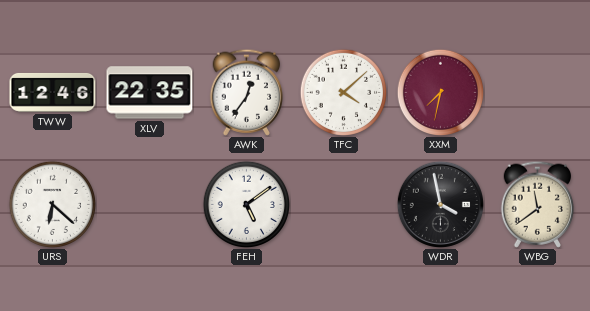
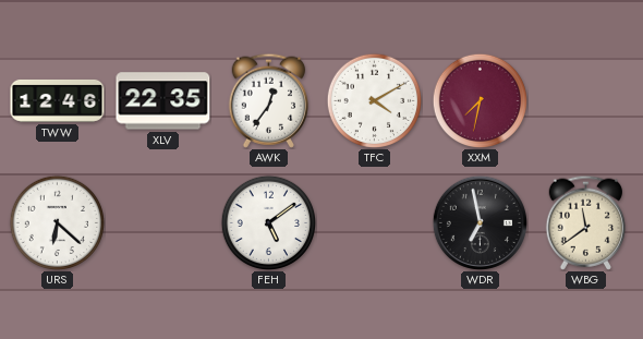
TFC: 4:08 -> 4:10
WDR: 3:58 -> 6:58
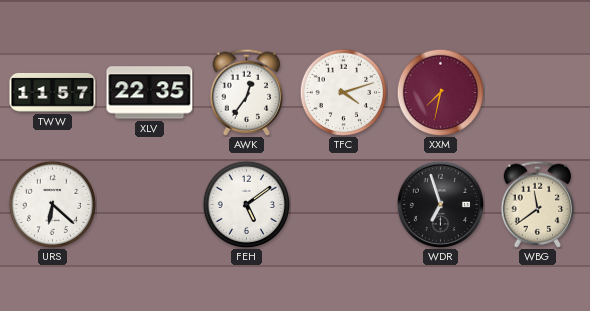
TWW: 12:46 -> 11:57
TFC: 4:10 -> 4:12
WDR: 6:58 -> 6:57
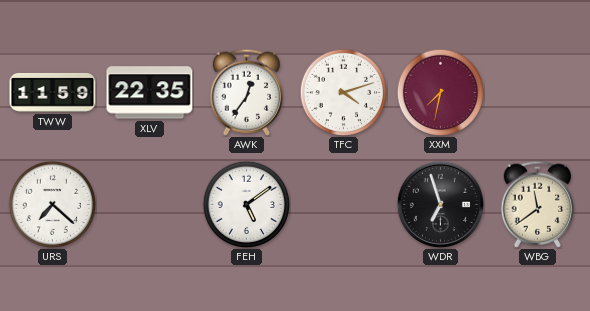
TWW: 11:57 -> 11:59
URS: 6:22 -> 7:22
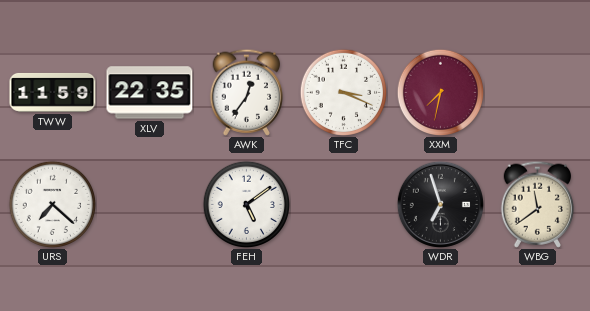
TFC: 4:12 -> 3:19
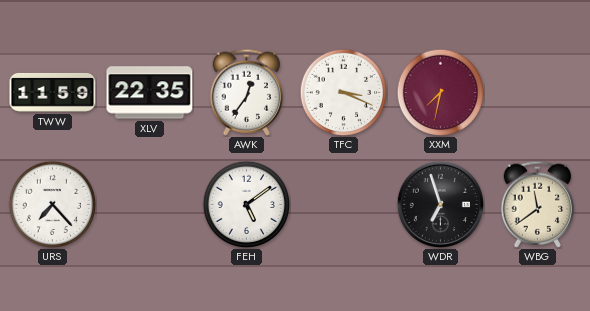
URS: 7:22 -> 7:23
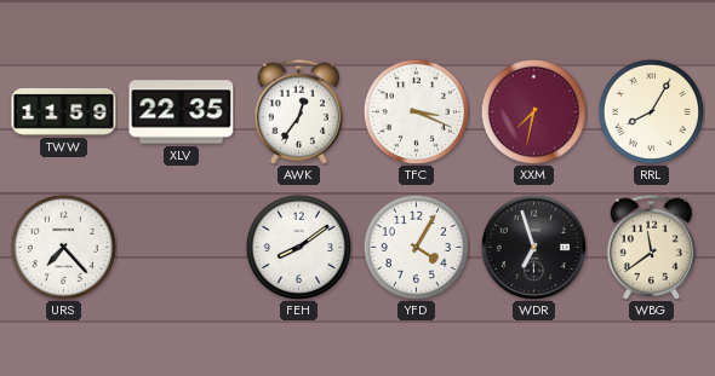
RRL: none -> 8:05
FEH: 5:09 -> 8:09
YFD: none -> 4:05
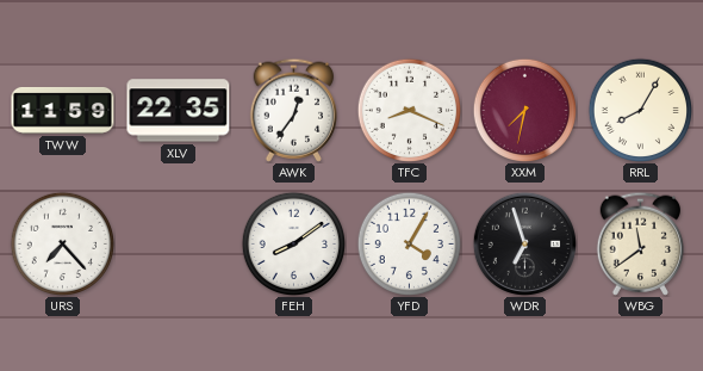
TFC: 3:19 -> 8:19
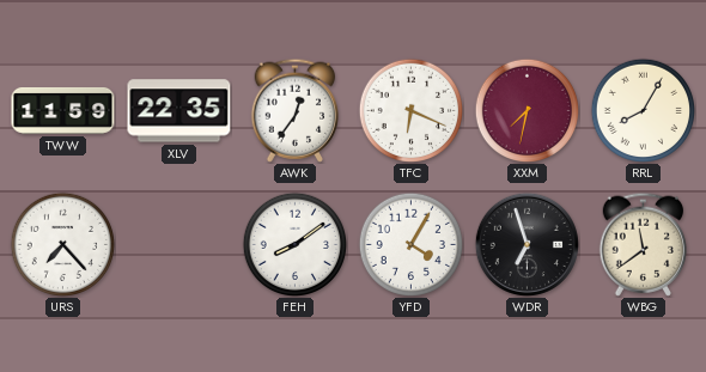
TFC: 8:19 -> 6:19
